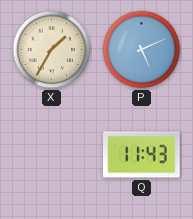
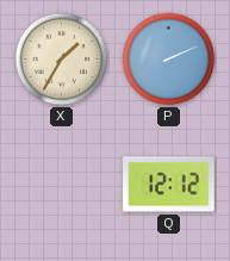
P: 5:11 -> 2:11
Q: 11:43 -> 12:12
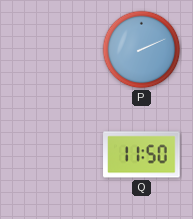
X: 1:35 -> none
Q: 12:12 -> 11:50
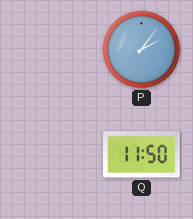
P: 2:11 -> 2:06
